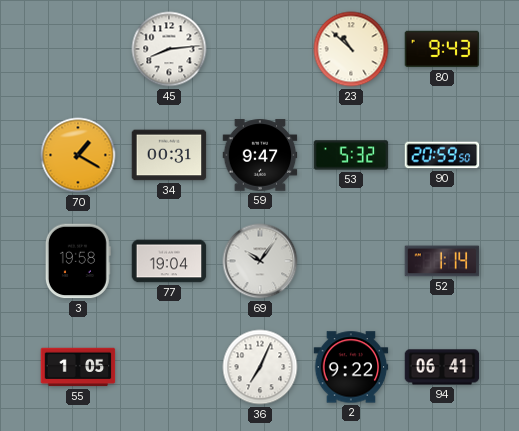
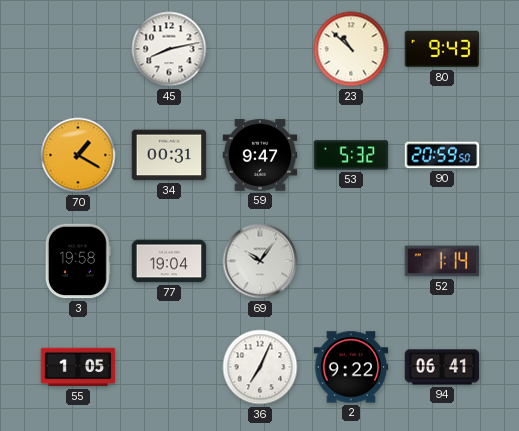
45: 8:14 -> 8:13
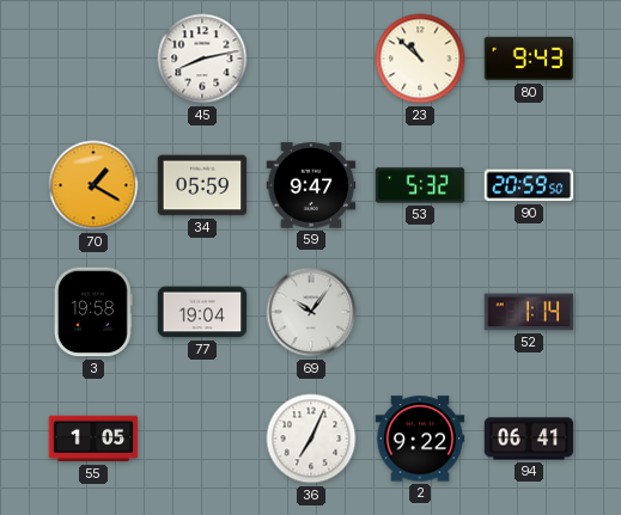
34: 00:31 -> 05:59
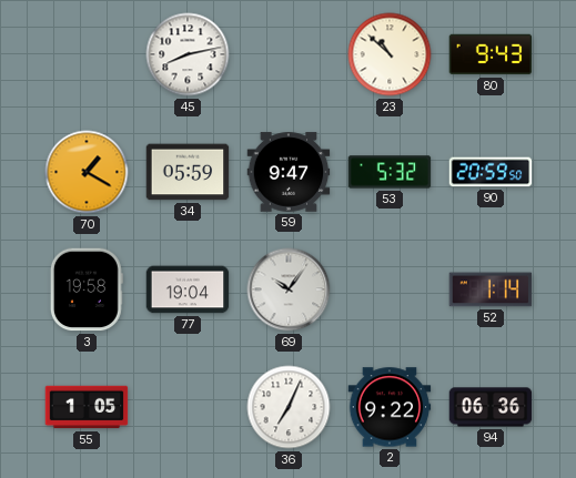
94: 06:41 -> 06:36
